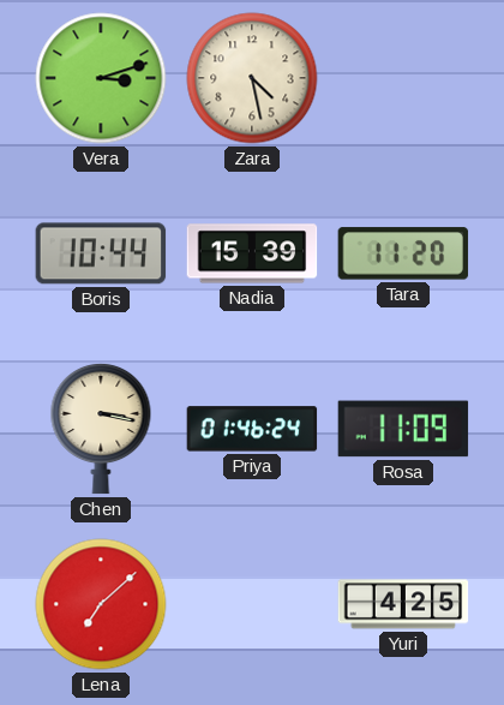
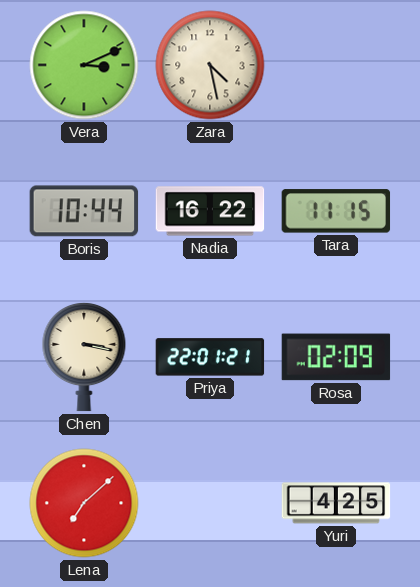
Vera: 3:12 -> 3:11
Nadia: 15:39 -> 16:22
Tara: 11:20 -> 11:15
Priya: 01:46 -> 22:01
Rosa: 11:09 -> 02:09
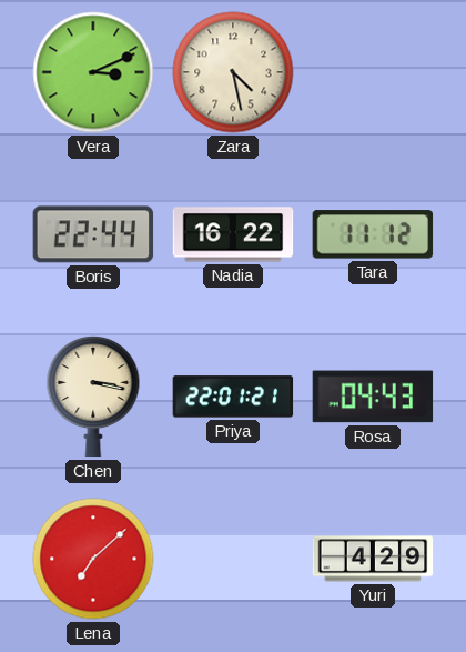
Boris: 10:44 -> 22:44
Tara: 11:15 -> 11:12
Rosa: 02:09 -> 04:43
Yuri: 4:25 -> 4:29
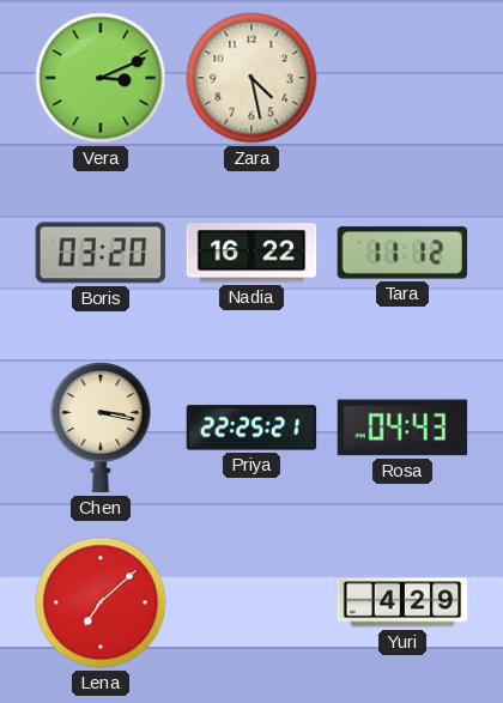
Boris: 22:44 -> 03:20
Priya: 22:01 -> 22:25
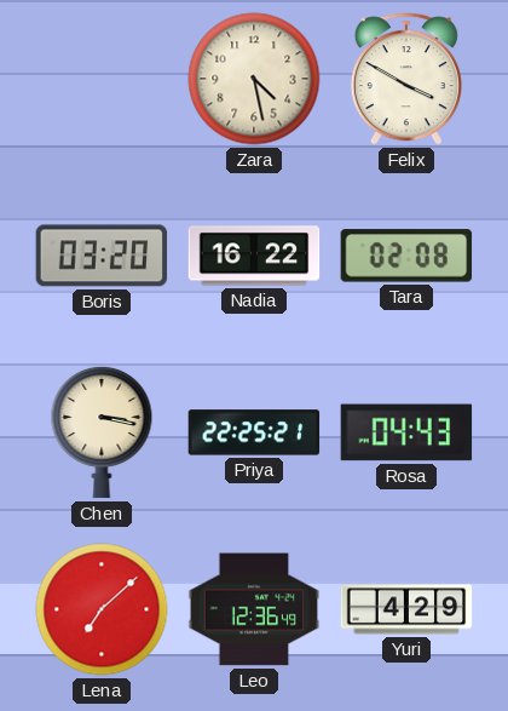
Vera: 3:11 -> none
Felix: none -> 3:50
Tara: 11:12 -> 02:08
Leo: none -> 12:36
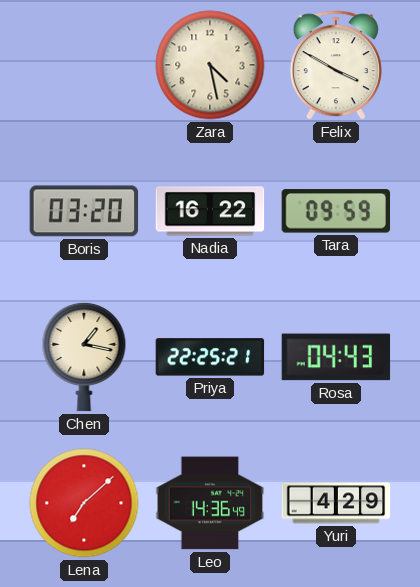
Tara: 02:08 -> 09:59
Chen: 3:17 -> 1:17
Leo: 12:36 -> 14:36
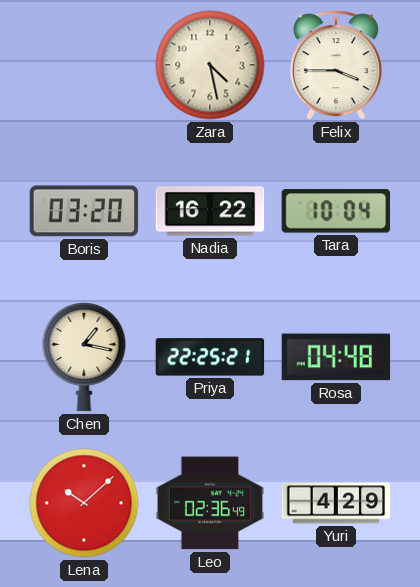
Felix: 3:50 -> 3:45
Tara: 09:59 -> 10:04
Rosa: 04:43 -> 04:48
Lena: 7:08 -> 10:08
Leo: 14:36 -> 02:36
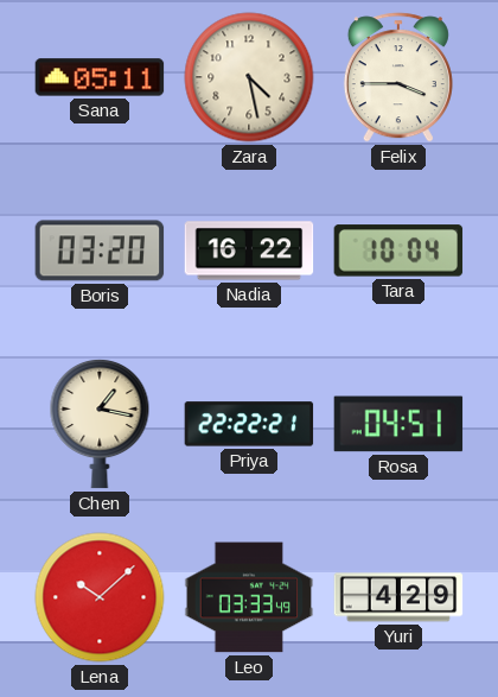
Sana: none -> 05:11
Priya: 22:25 -> 22:22
Rosa: 04:48 -> 04:51
Leo: 02:36 -> 03:33
